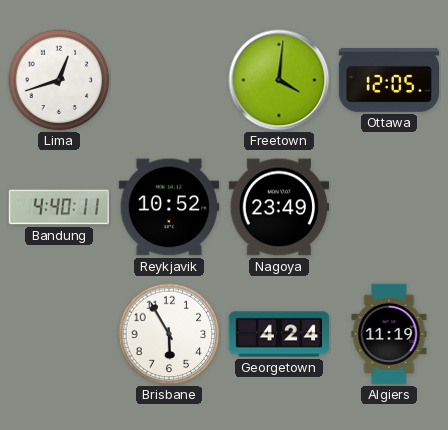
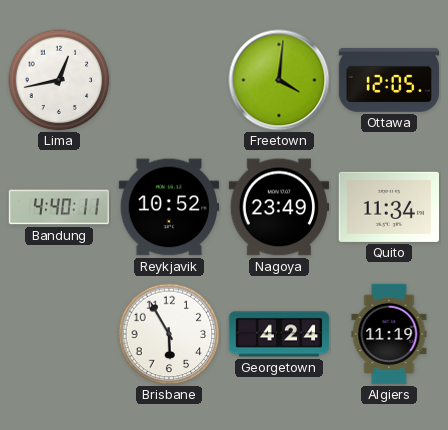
Lima: 12:42 -> 12:43
Quito: none -> 11:34
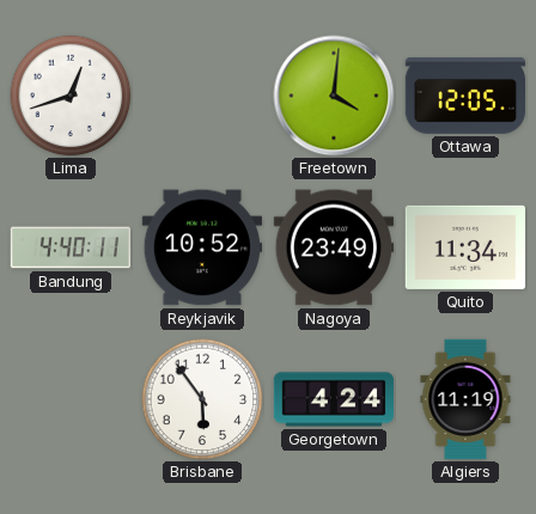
Lima: 12:43 -> 12:42
Brisbane: 5:55 -> 5:54
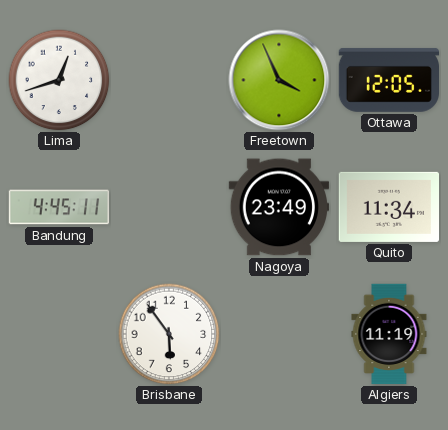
Freetown: 4:01 -> 3:56
Bandung: 4:40 -> 4:45
Reykjavik: 10:52 -> none
Georgetown: 4:24 -> none
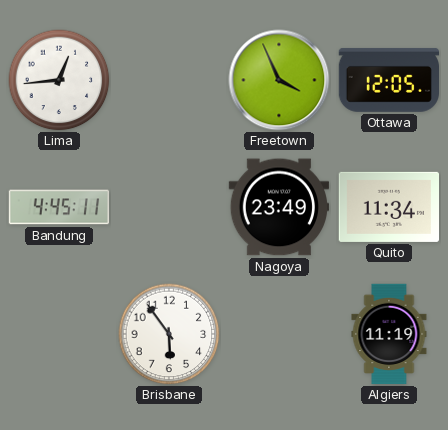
Lima: 12:42 -> 12:44
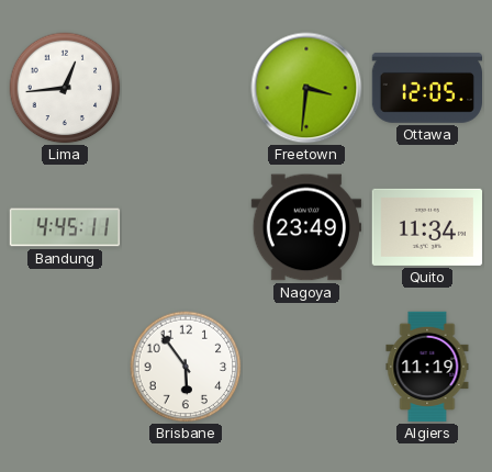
Freetown: 3:56 -> 3:31
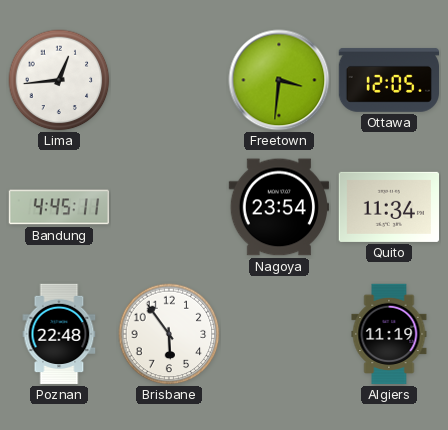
Nagoya: 23:49 -> 23:54
Poznan: none -> 22:48
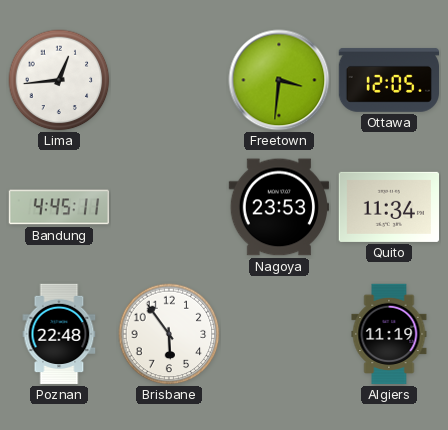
Nagoya: 23:54 -> 23:53
